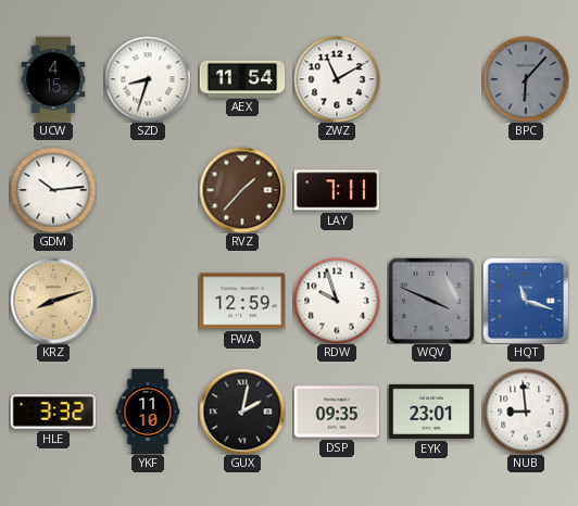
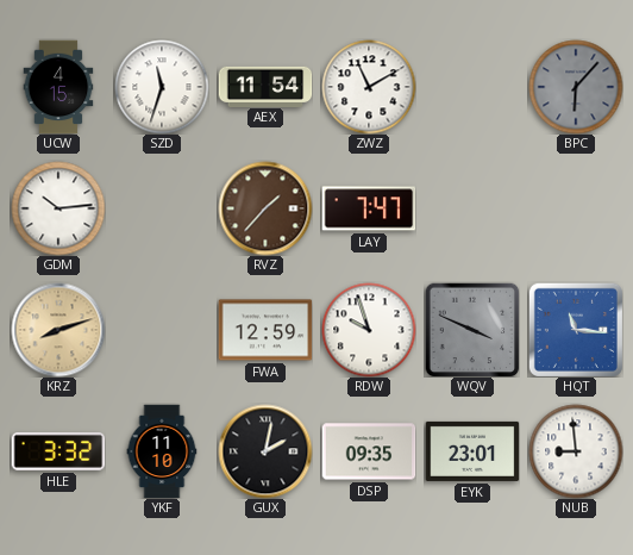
SZD: 8:33 -> 11:33
LAY: 7:11 -> 7:47
HQT: 11:18 -> 11:16
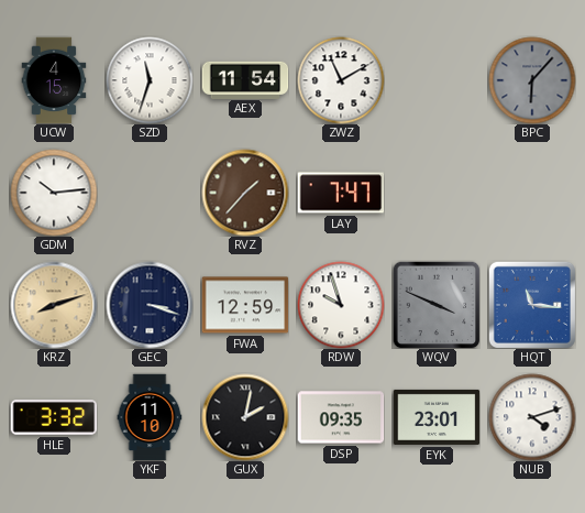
GEC: none -> 3:18
NUB: 8:59 -> 4:12
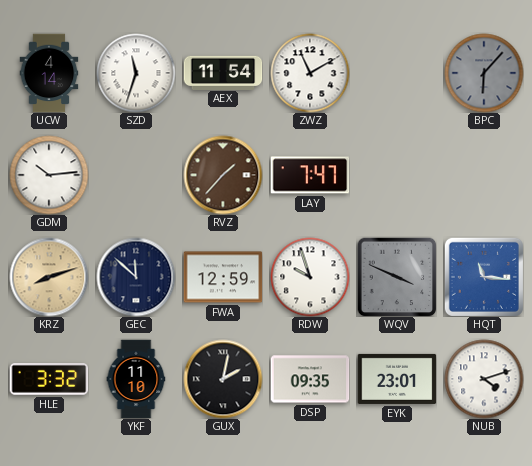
UCW: 4:15 -> 4:14
GEC: 3:18 -> 11:52
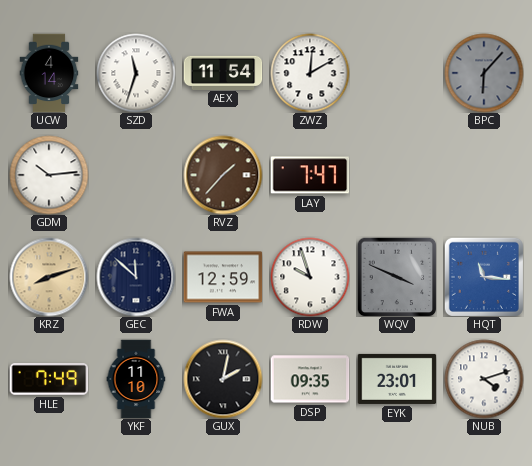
ZWZ: 11:10 -> 12:10
HLE: 3:32 -> 7:49
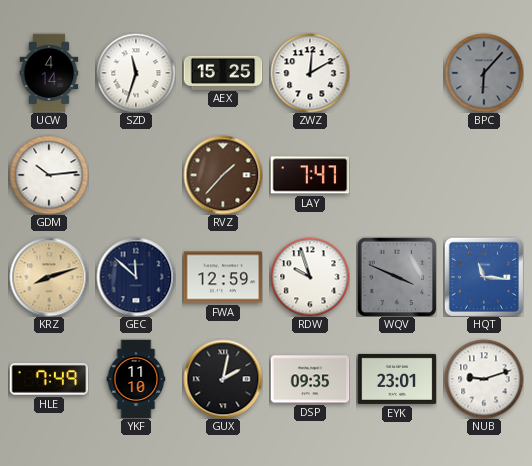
AEX: 11:54 -> 15:25
NUB: 4:12 -> 9:12
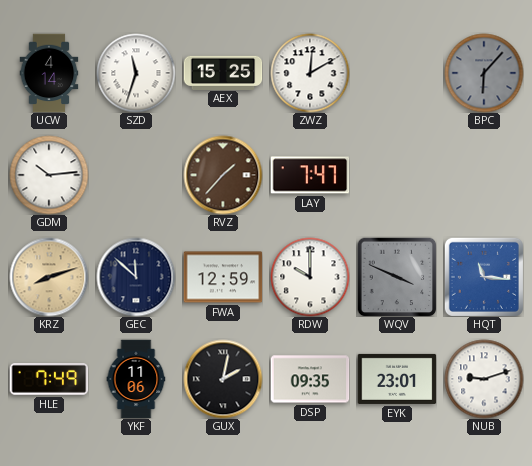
RDW: 9:57 -> 10:00
YKF: 11:10 -> 11:06
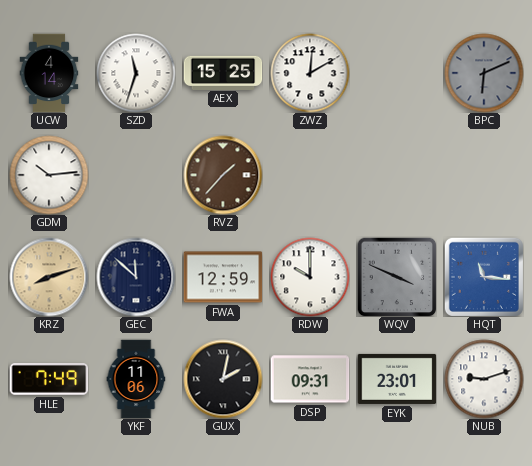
BPC: 6:07 -> 6:11
LAY: 7:47 -> none
DSP: 09:35 -> 09:31
